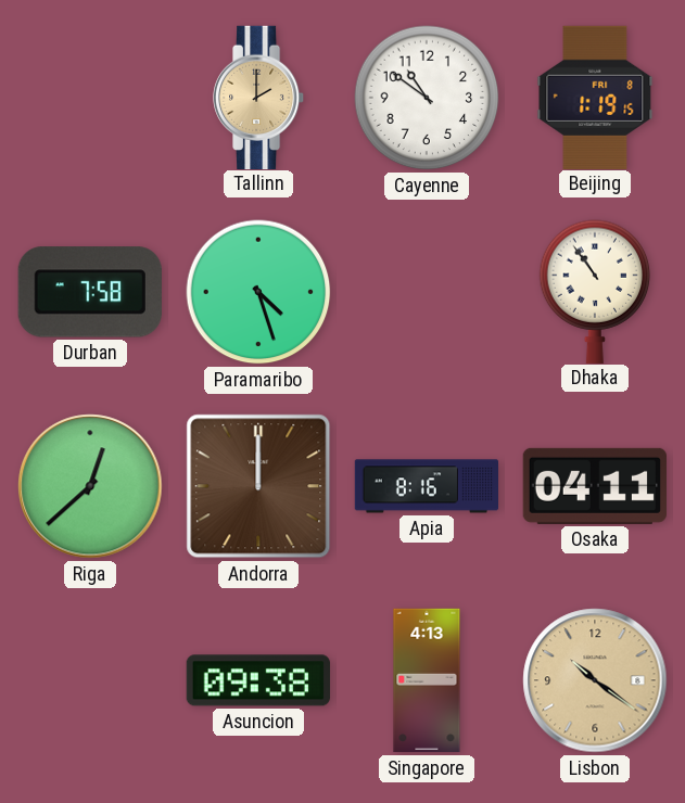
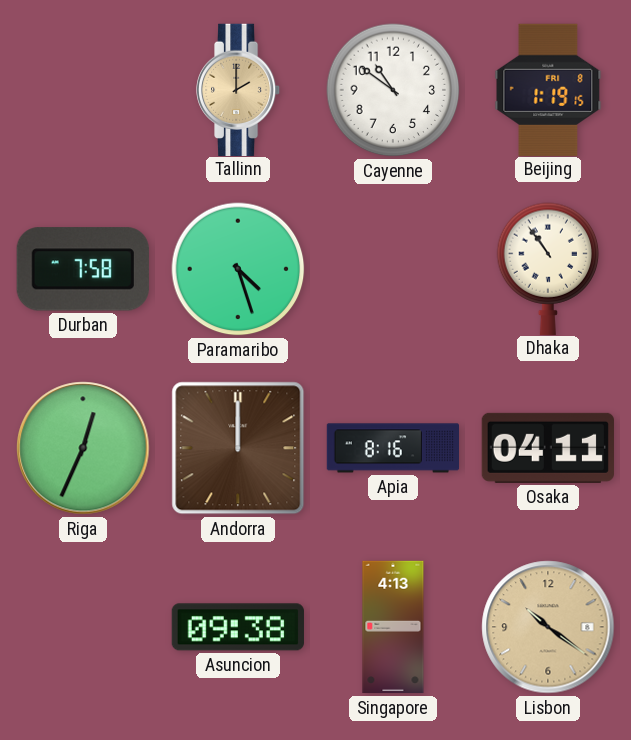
Riga: 12:38 -> 12:34
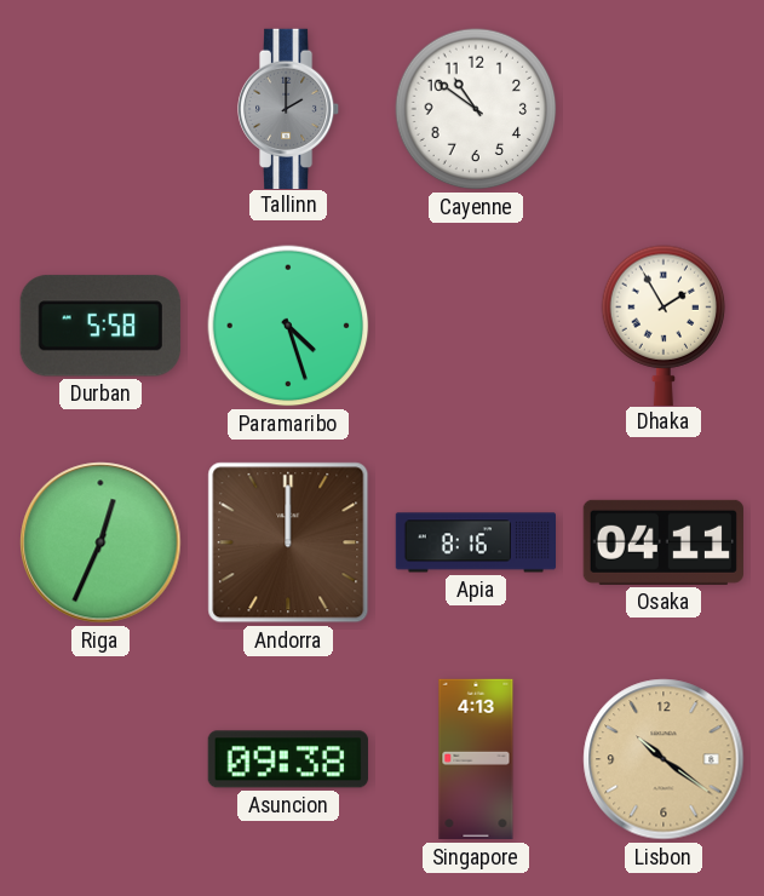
Tallinn dial: champagne -> grey
Beijing: 1:19 -> none
Durban: 7:58 -> 5:58
Dhaka: 10:54 -> 1:55
